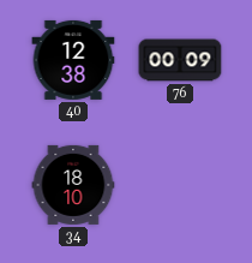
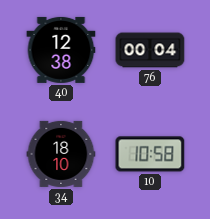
76: 00:09 -> 00:04
10: none -> 10:58
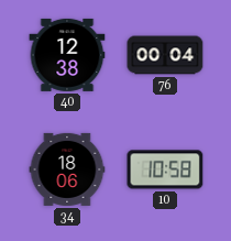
34: 18:10 -> 18:06
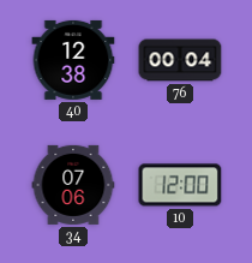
34: 18:06 -> 07:06
10: 10:58 -> 12:00
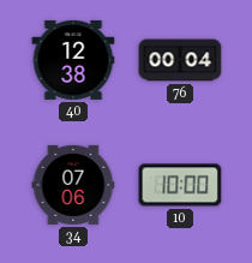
10: 12:00 -> 10:00
